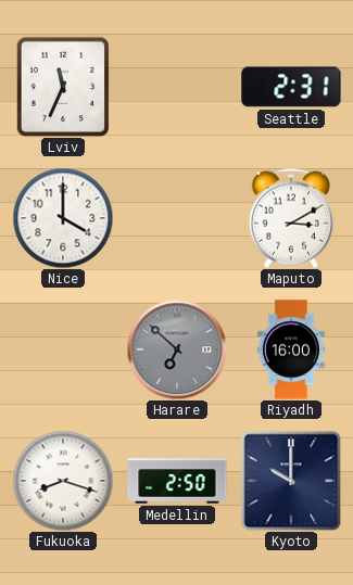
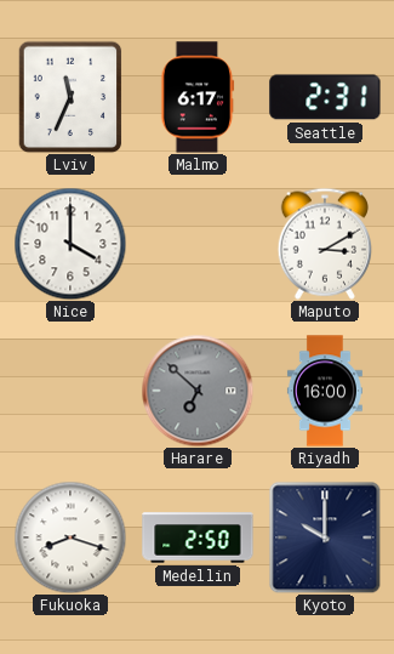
Malmo: none -> 6:17
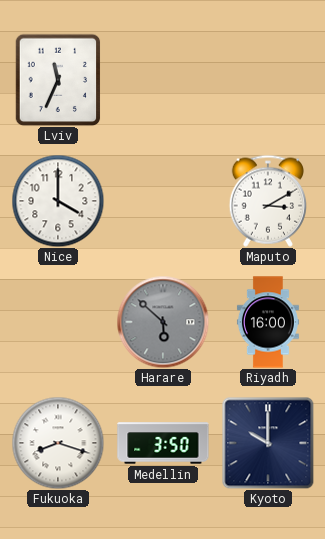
Malmo: 6:17 -> none
Seattle: 2:31 -> none
Harare: 6:52 -> 5:52
Medellin: 2:50 -> 3:50
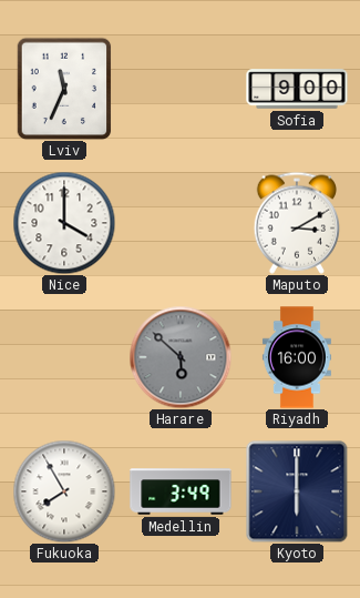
Sofia: none -> 9:00
Fukuoka: 8:18 -> 7:55
Medellin: 3:50 -> 3:49
Kyoto: 10:00 -> 6:00
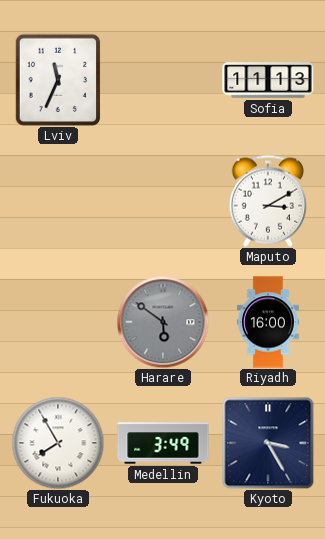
Sofia: 9:00 -> 11:13
Nice: 4:00 -> none
Harare: 5:52 -> 5:51
Kyoto: 6:00 -> 3:25
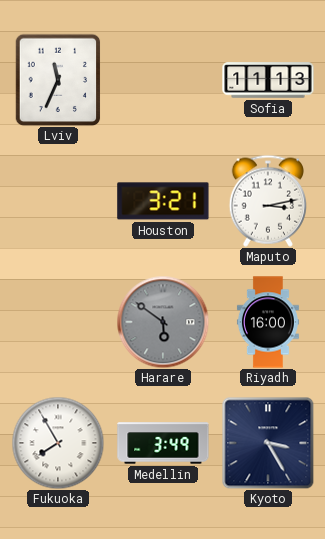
Houston: none -> 3:21
Maputo: 3:10 -> 3:13
